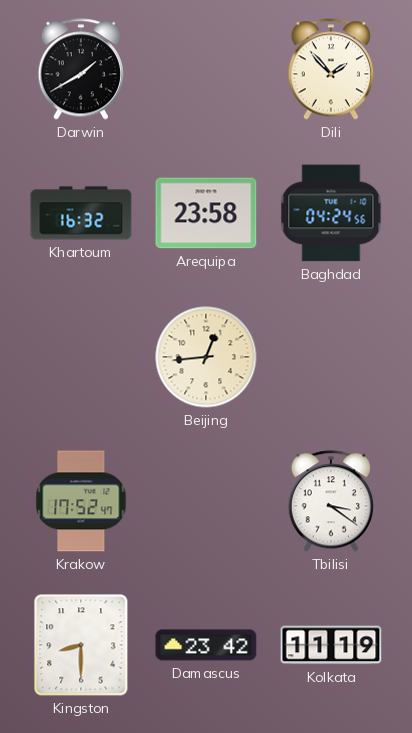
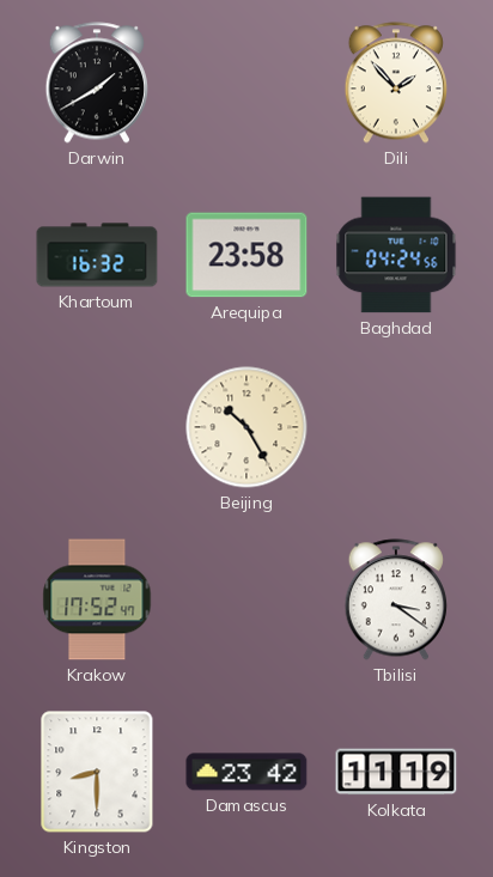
Beijing: 12:44 -> 10:25
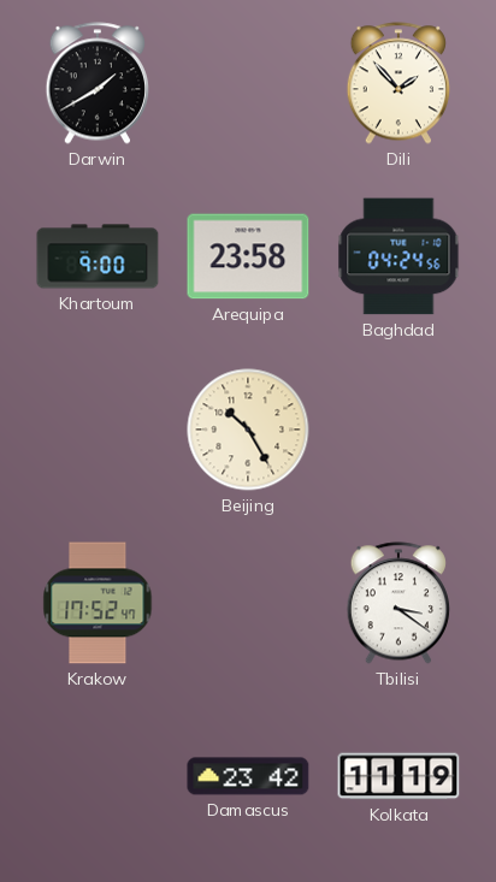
Khartoum: 16:32 -> 9:00
Kingston: 8:30 -> none
